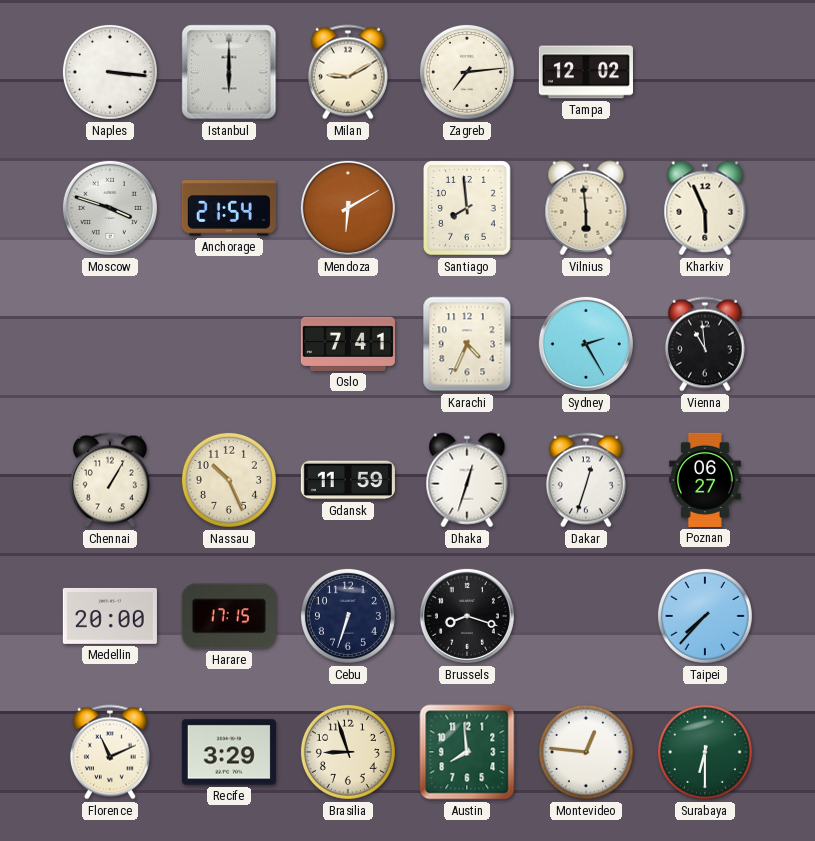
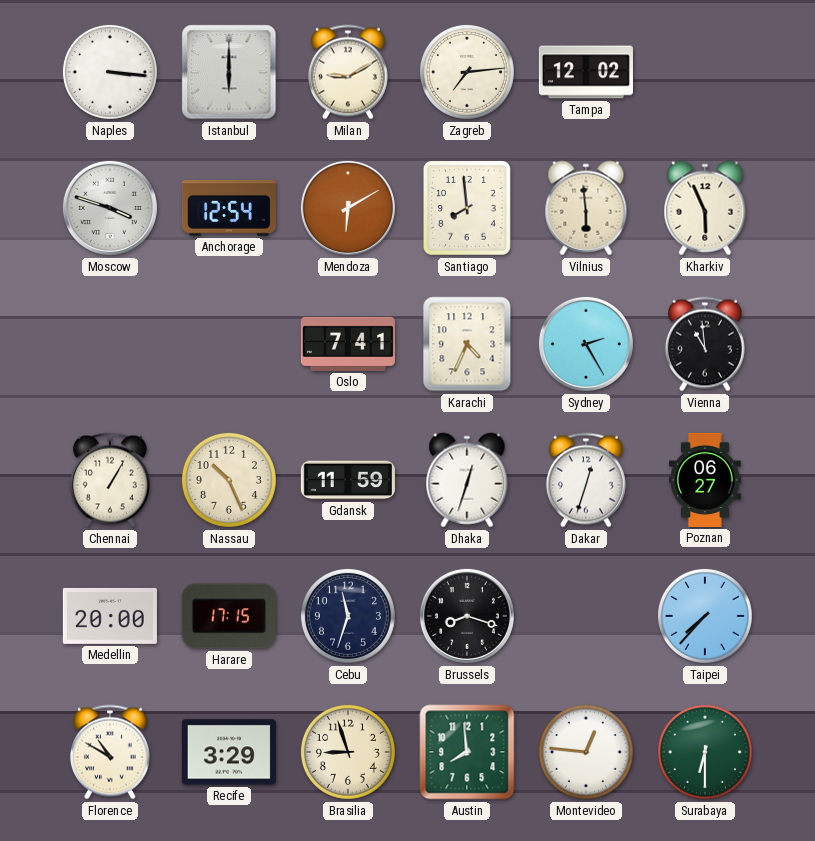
Anchorage: 21:54 -> 12:54
Cebu: 6:33 -> 11:33
Florence: 11:11 -> 10:50
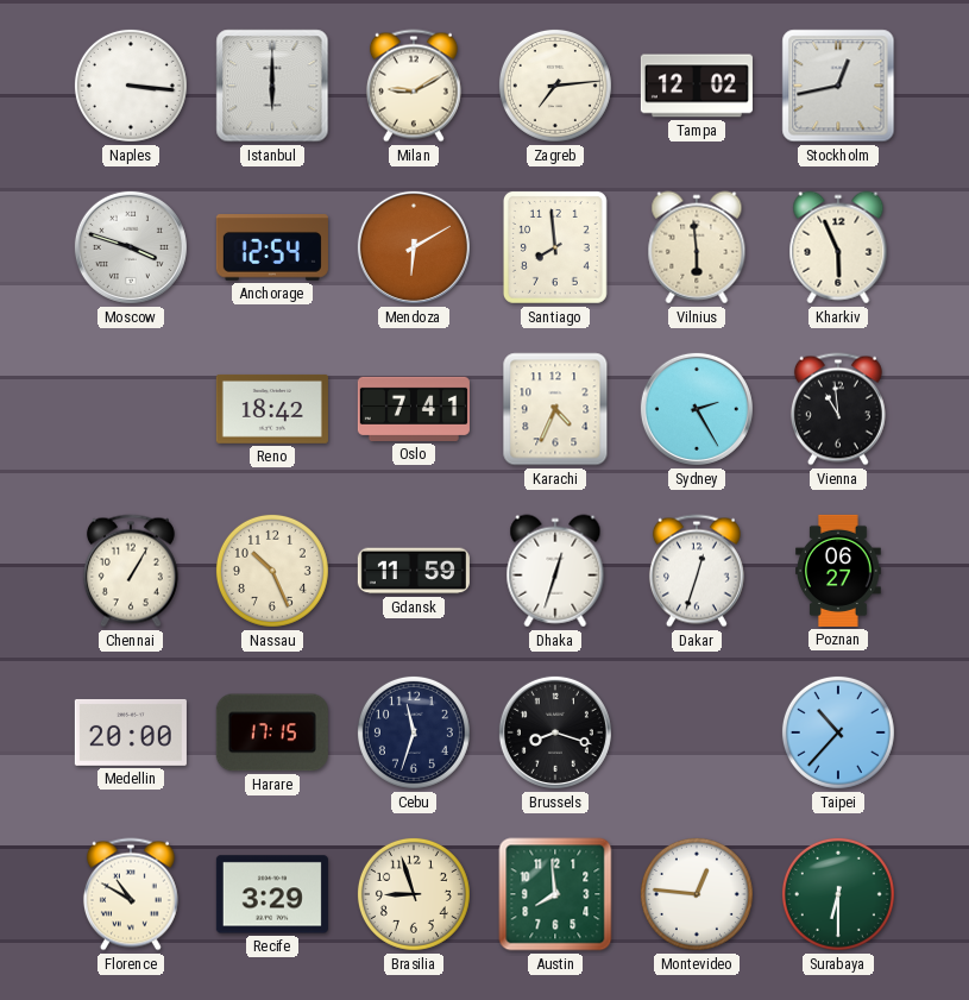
Stockholm: none -> 12:43
Reno: none -> 18:42
Taipei: 7:37 -> 10:37
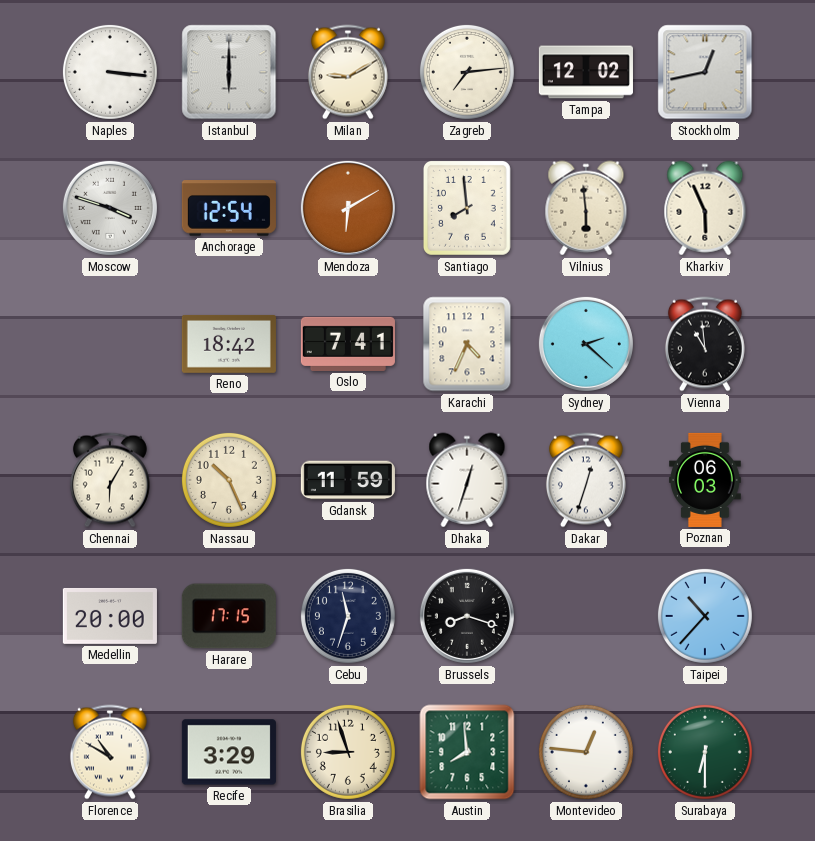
Sydney: 2:25 -> 2:22
Chennai: 1:05 -> 6:05
Poznan: 06:27 -> 06:03
